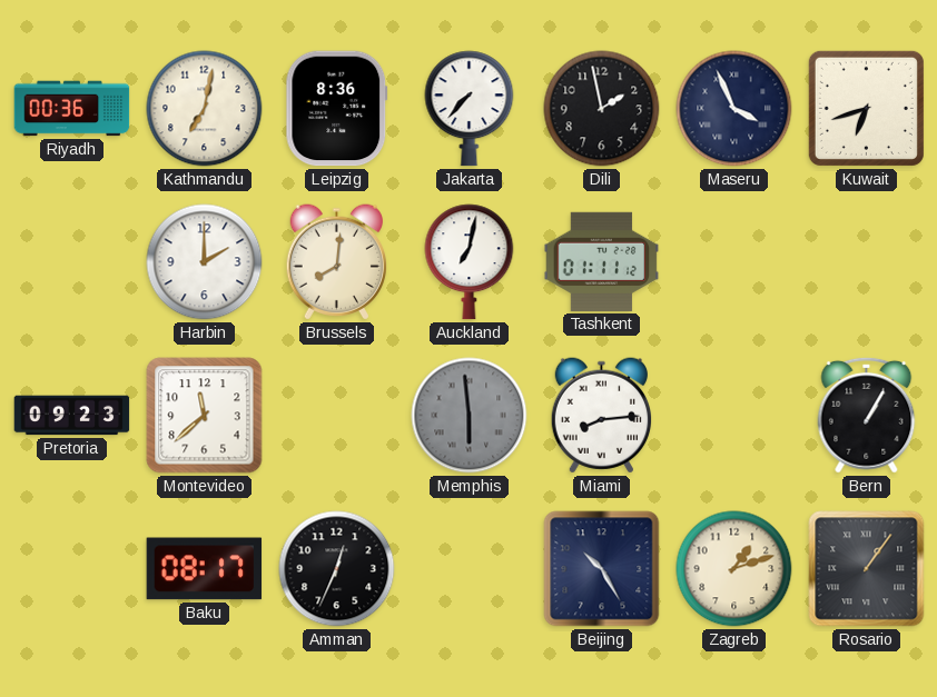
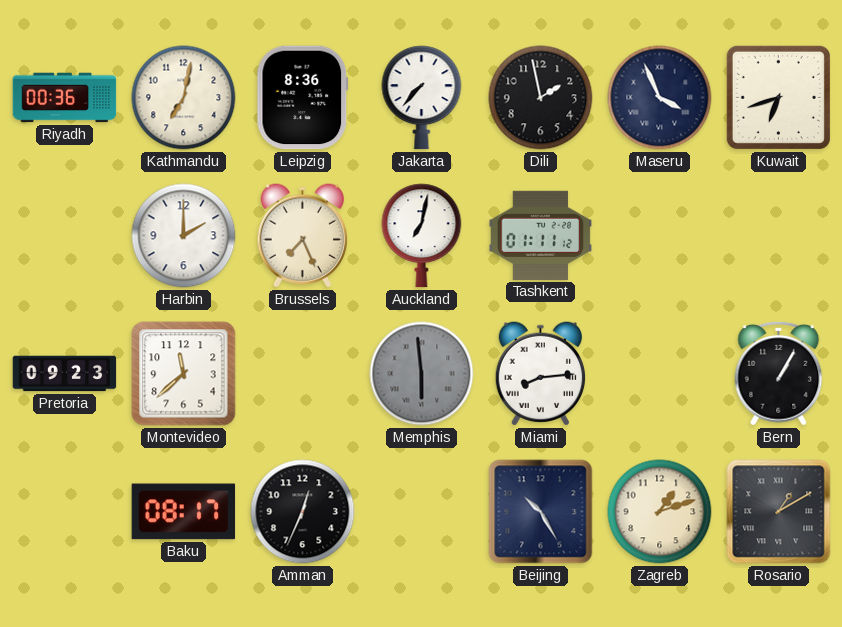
Brussels: 8:01 -> 7:26
Rosario: 1:06 -> 1:10
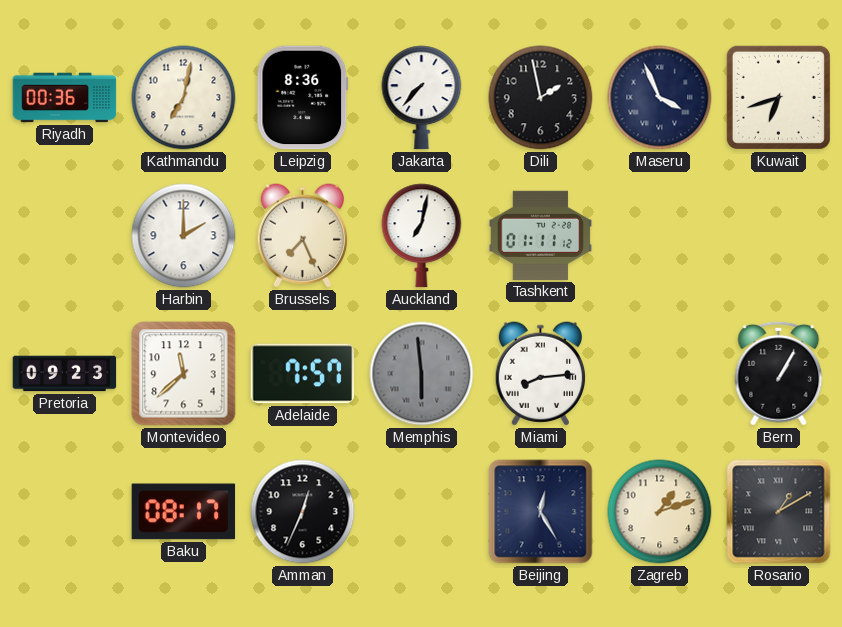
Adelaide: none -> 7:57
Beijing: 10:25 -> 12:25
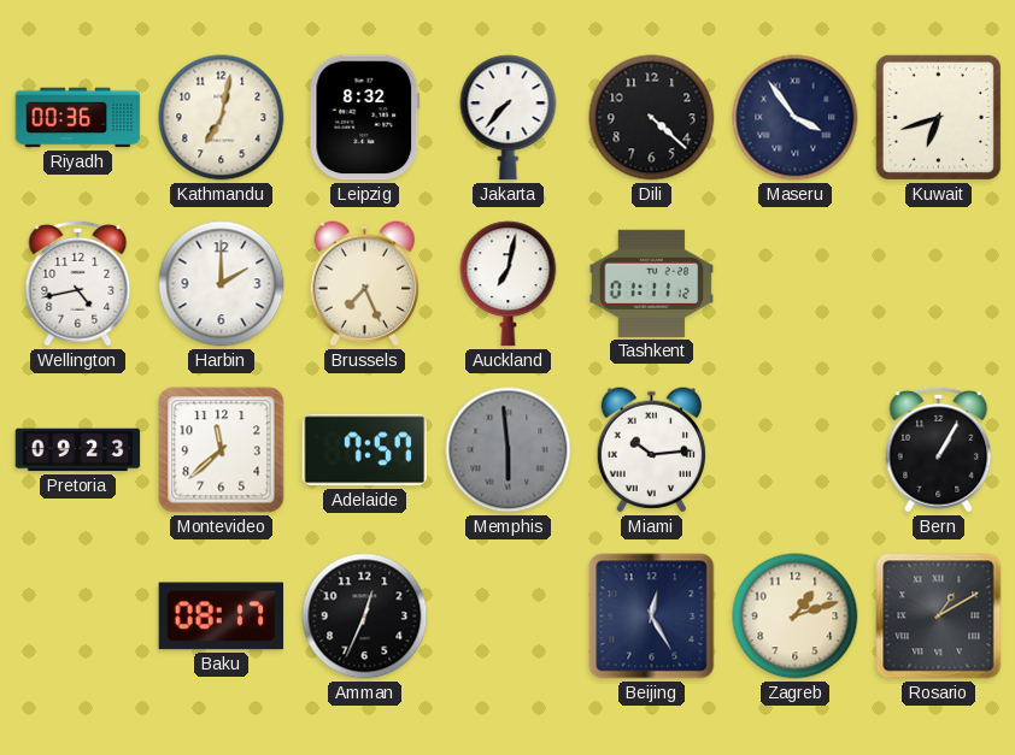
Leipzig: 8:36 -> 8:32
Dili: 1:58 -> 4:22
Maseru: 3:56 -> 3:54
Wellington: none -> 4:43
Miami: 8:14 -> 10:14
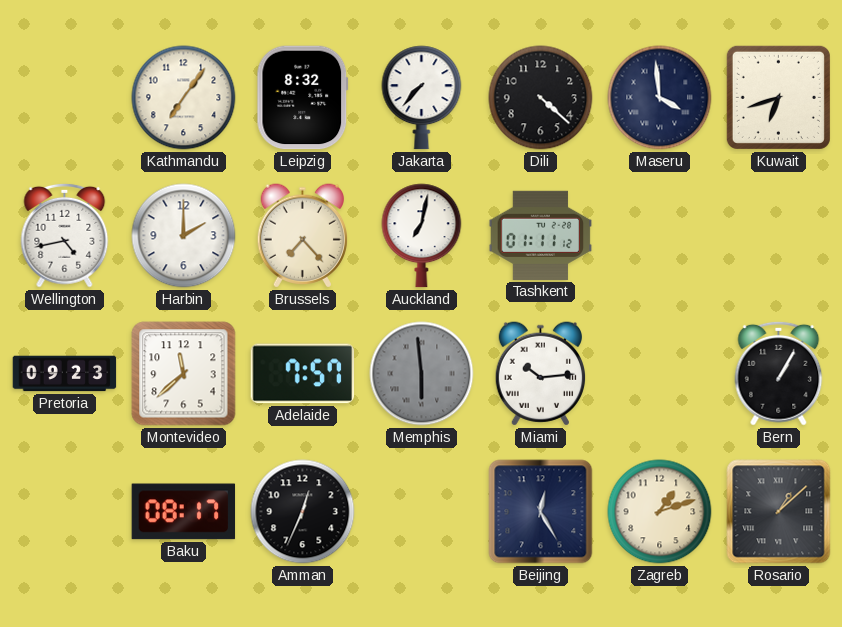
Riyadh: 00:36 -> none
Kathmandu: 7:02 -> 7:06
Maseru: 3:54 -> 3:59
Brussels: 7:26 -> 7:23
Rosario: 1:10 -> 1:08
